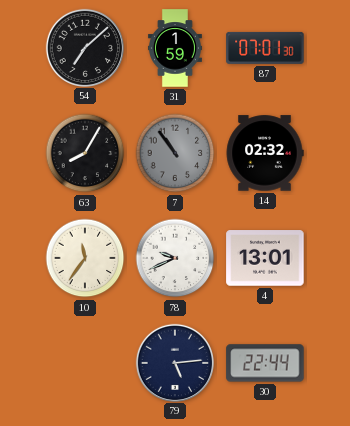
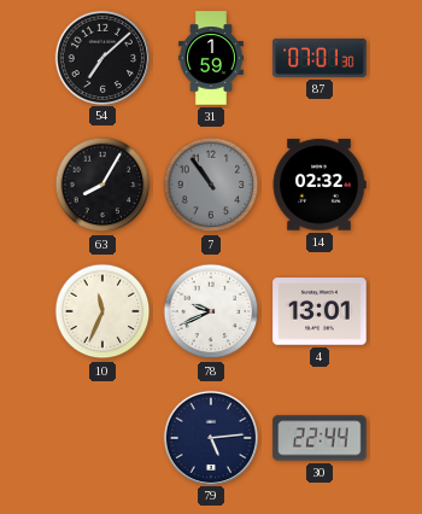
10: 11:36 -> 11:34
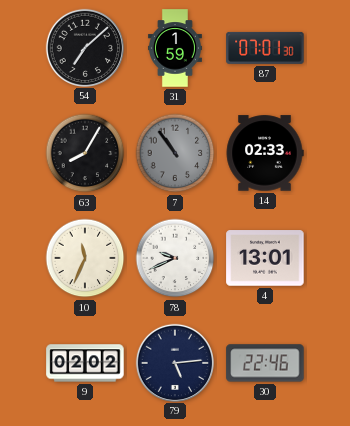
14: 02:32 -> 02:33
9: none -> 02:02
30: 22:44 -> 22:46
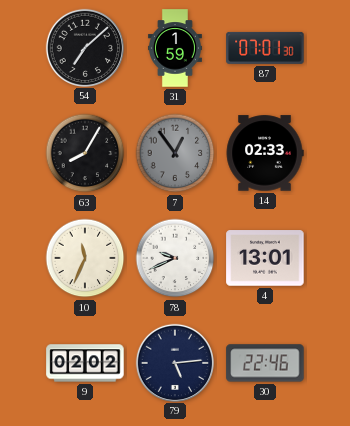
7: 10:54 -> 12:54
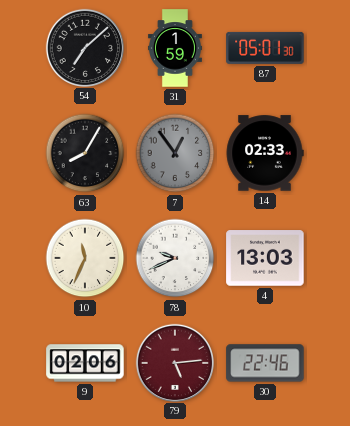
87: 07:01 -> 05:01
4: 13:01 -> 13:03
9: 02:02 -> 02:06
79 dial: navy -> burgundy
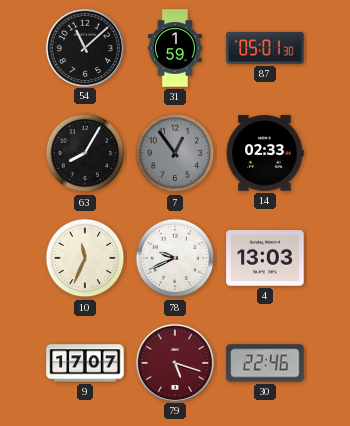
54: 7:08 -> 11:08
9: 02:06 -> 17:07
79: 5:14 -> 5:18
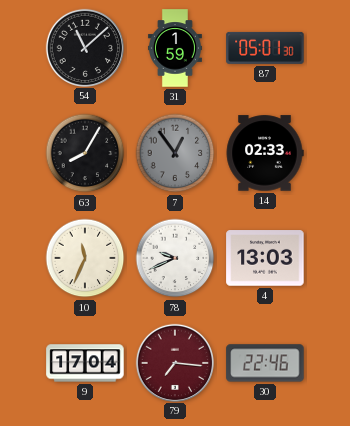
9: 17:07 -> 17:04
79: 5:18 -> 7:16
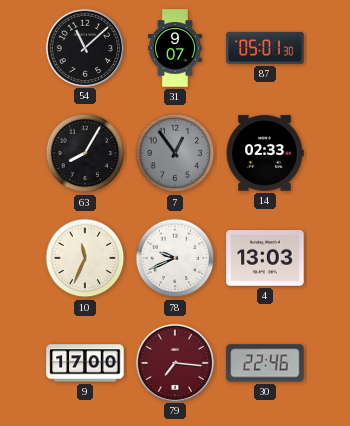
31: 1:59 -> 9:07
9: 17:04 -> 17:00
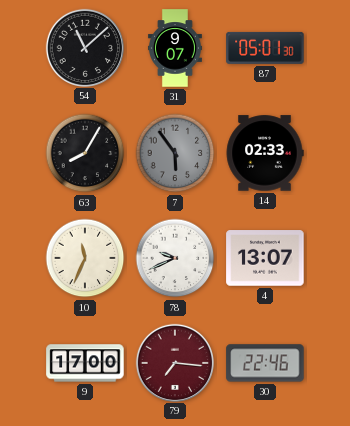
7: 12:54 -> 5:54
4: 13:03 -> 13:07
